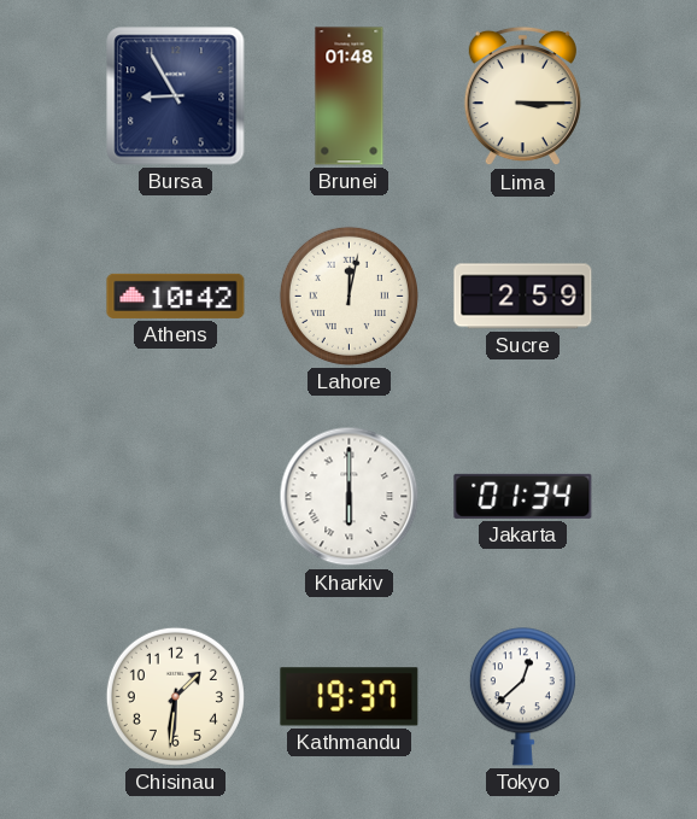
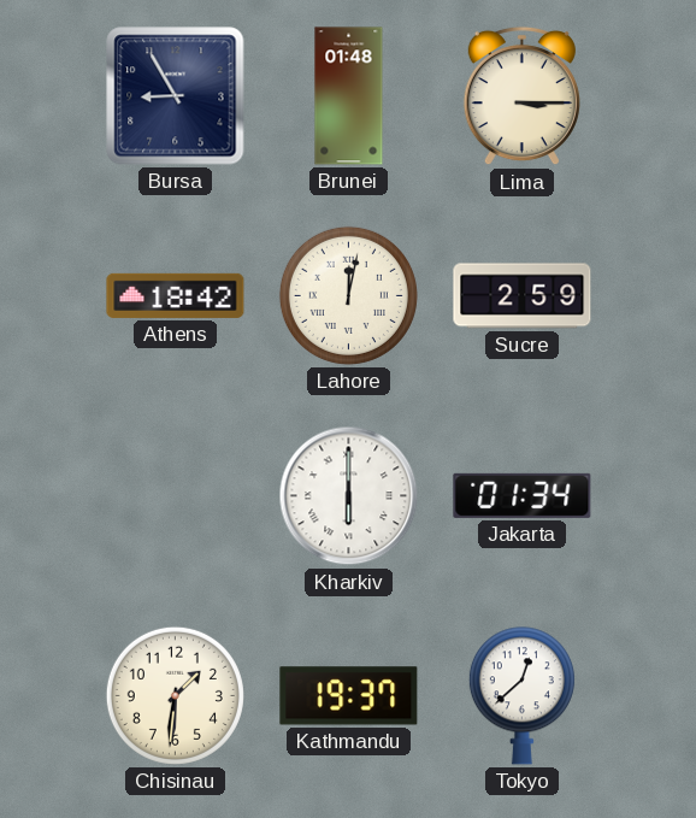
Athens: 10:42 -> 18:42
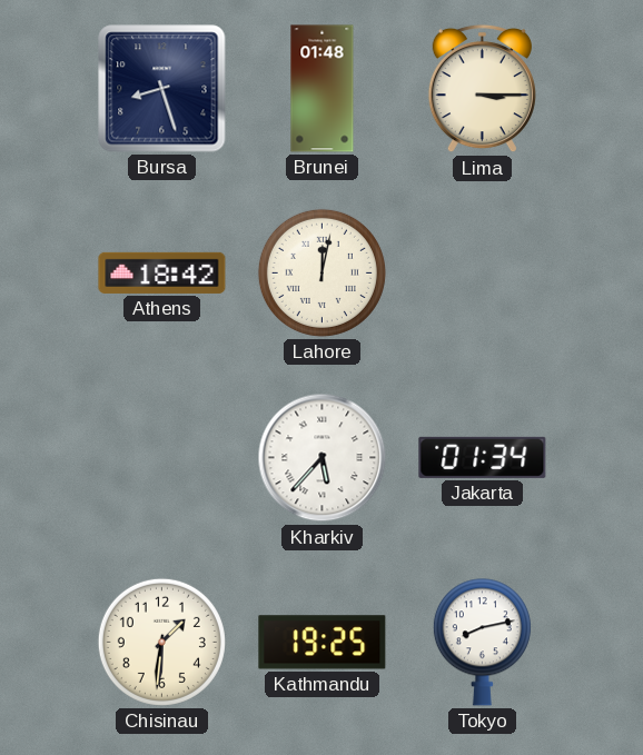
Bursa: 8:55 -> 8:27
Sucre: 2:59 -> none
Kharkiv: 6:00 -> 5:37
Kathmandu: 19:37 -> 19:25
Tokyo: 12:38 -> 8:13
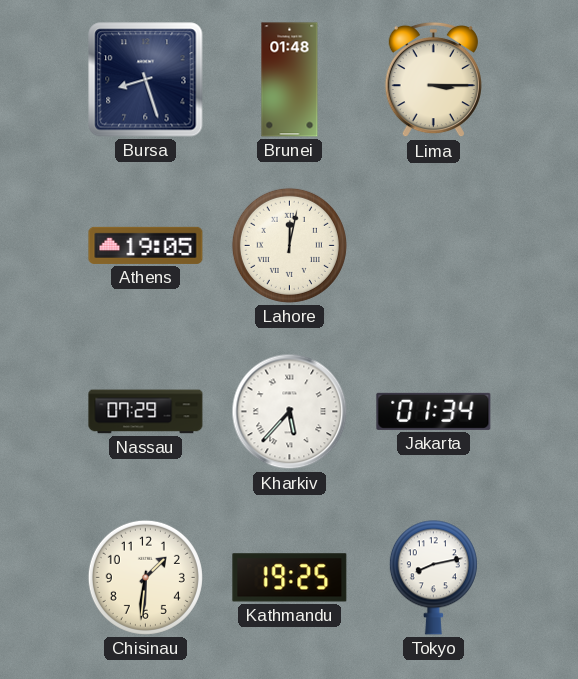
Athens: 18:42 -> 19:05
Nassau: none -> 07:29
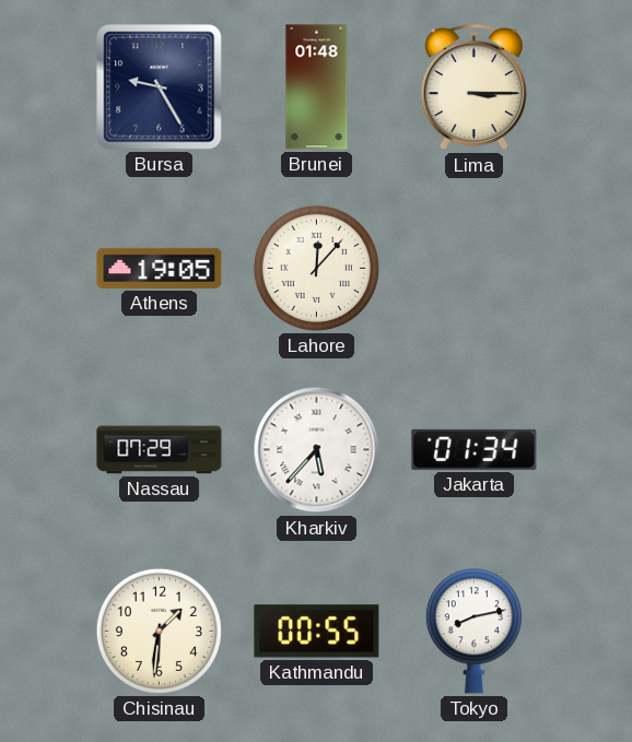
Bursa: 8:27 -> 9:25
Lahore: 12:02 -> 12:07
Kathmandu: 19:25 -> 00:55
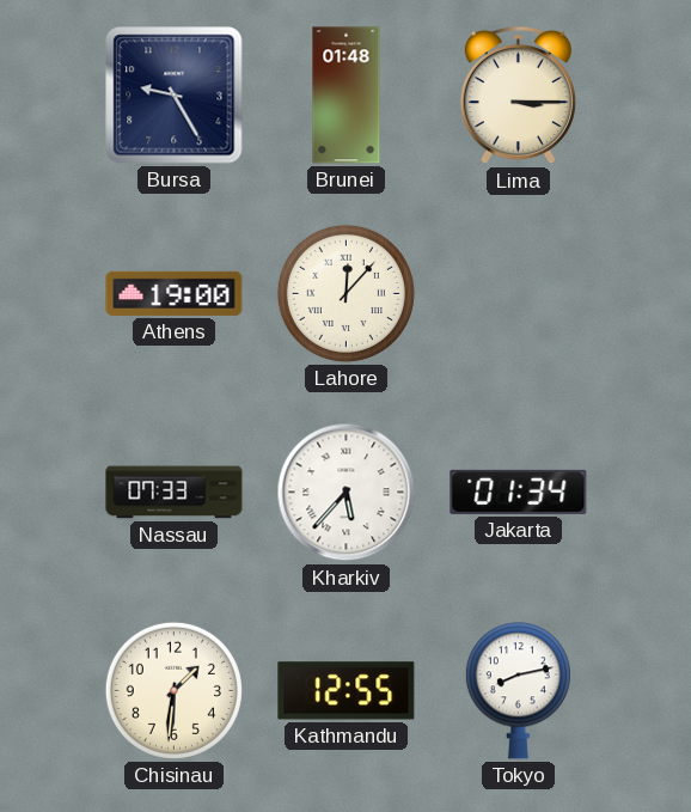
Athens: 19:05 -> 19:00
Nassau: 07:29 -> 07:33
Kathmandu: 00:55 -> 12:55
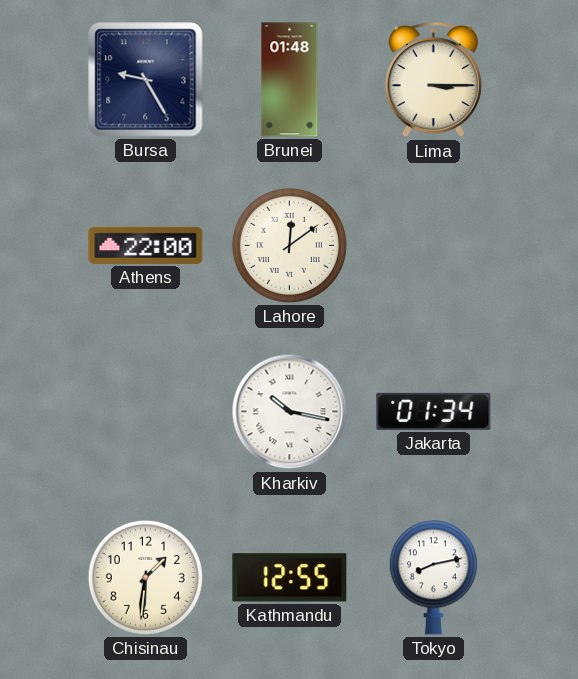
Athens: 19:00 -> 22:00
Lahore: 12:07 -> 12:09
Nassau: 07:33 -> none
Kharkiv: 5:37 -> 10:17
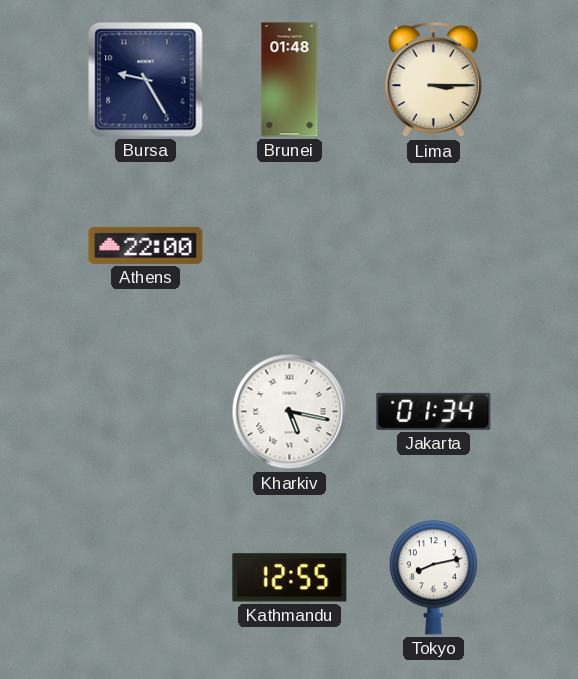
Lahore: 12:09 -> none
Kharkiv: 10:17 -> 5:17
Chisinau: 1:31 -> none
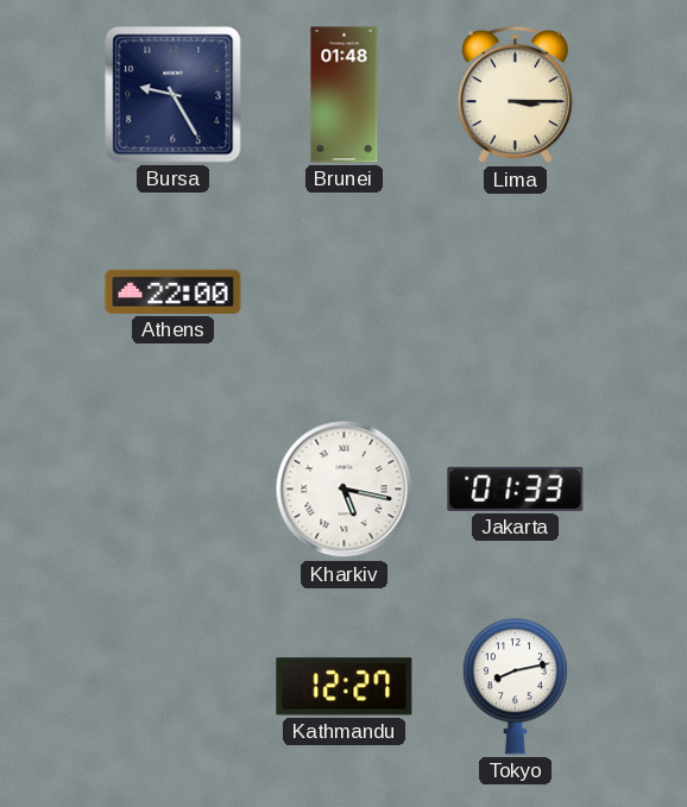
Jakarta: 01:34 -> 01:33
Kathmandu: 12:55 -> 12:27
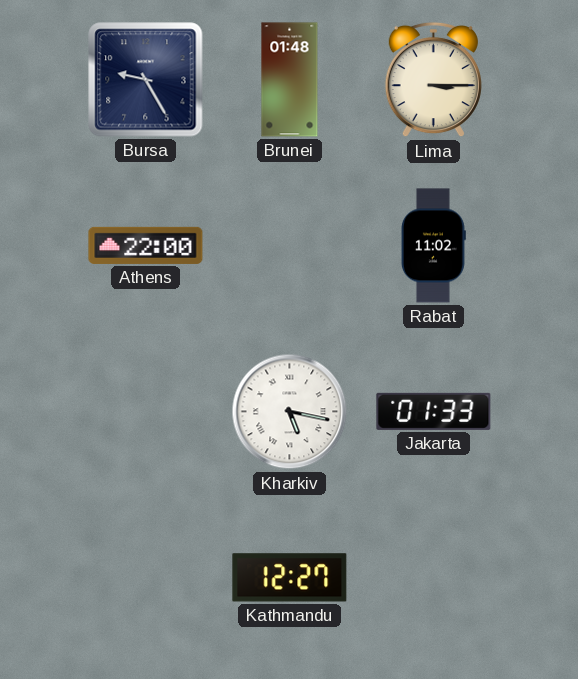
Rabat: none -> 11:02
Tokyo: 8:13 -> none
